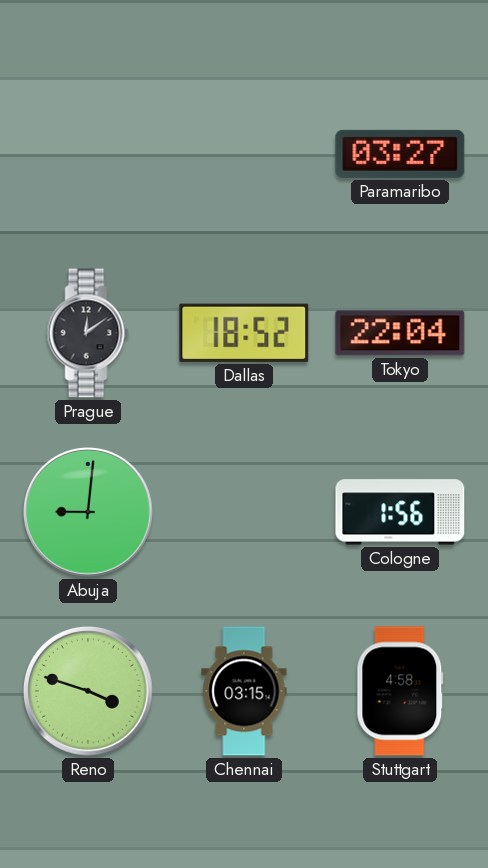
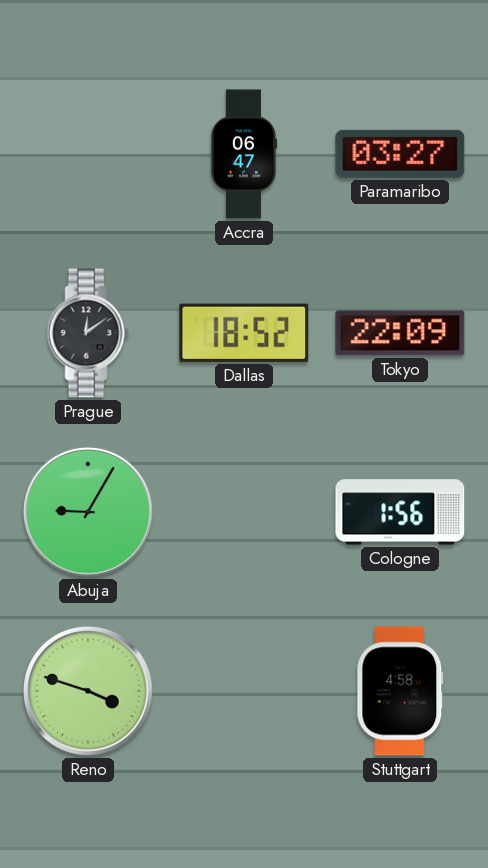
Accra: none -> 06:47
Tokyo: 22:04 -> 22:09
Abuja: 9:01 -> 9:05
Chennai: 03:15 -> none
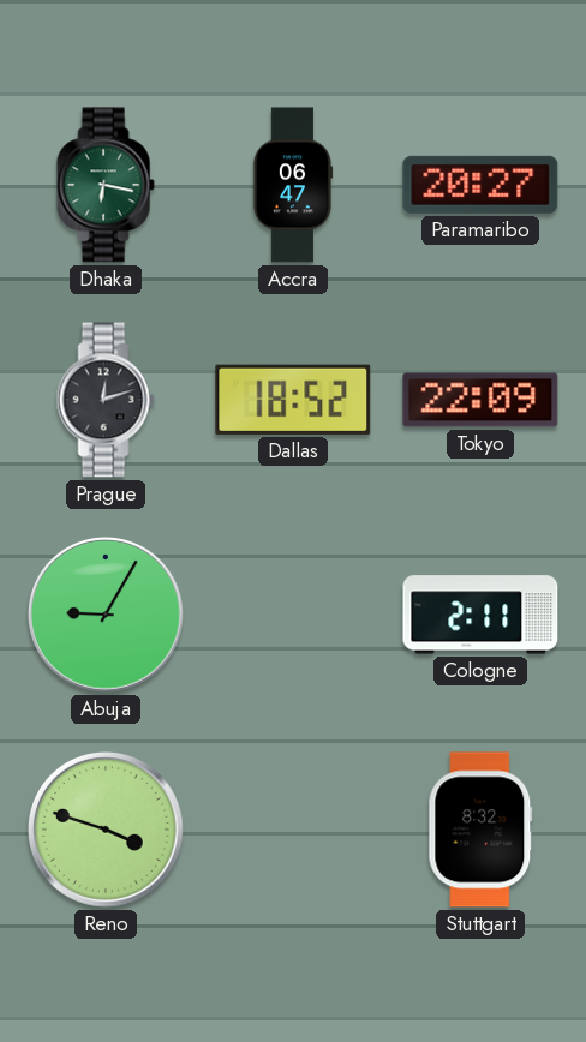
Dhaka: none -> 6:17
Paramaribo: 03:27 -> 20:27
Prague: 12:09 -> 12:12
Cologne: 1:56 -> 2:11
Stuttgart: 4:58 -> 8:32
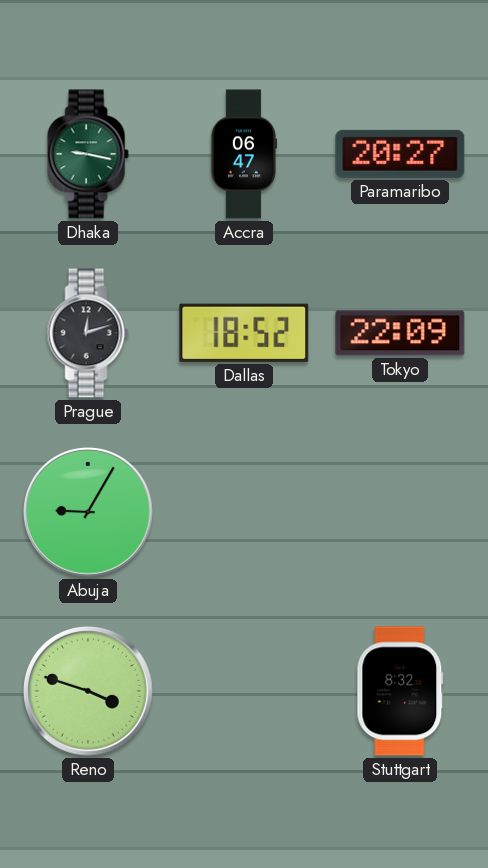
Dhaka: 6:17 -> 9:17
Cologne: 2:11 -> none
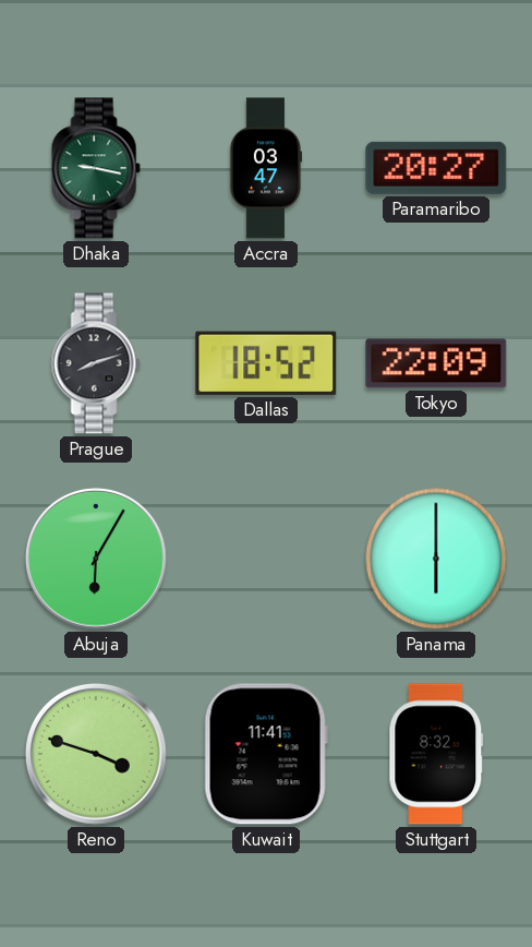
Accra: 06:47 -> 03:47
Prague: 12:12 -> 8:12
Abuja: 9:05 -> 6:05
Panama: none -> 6:00
Kuwait: none -> 11:41
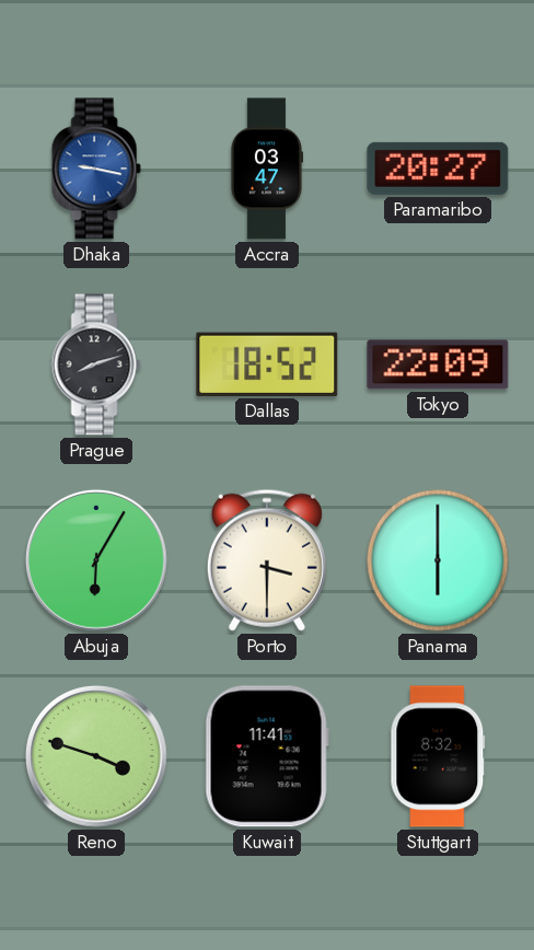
Dhaka dial: green -> blue
Porto: none -> 3:30
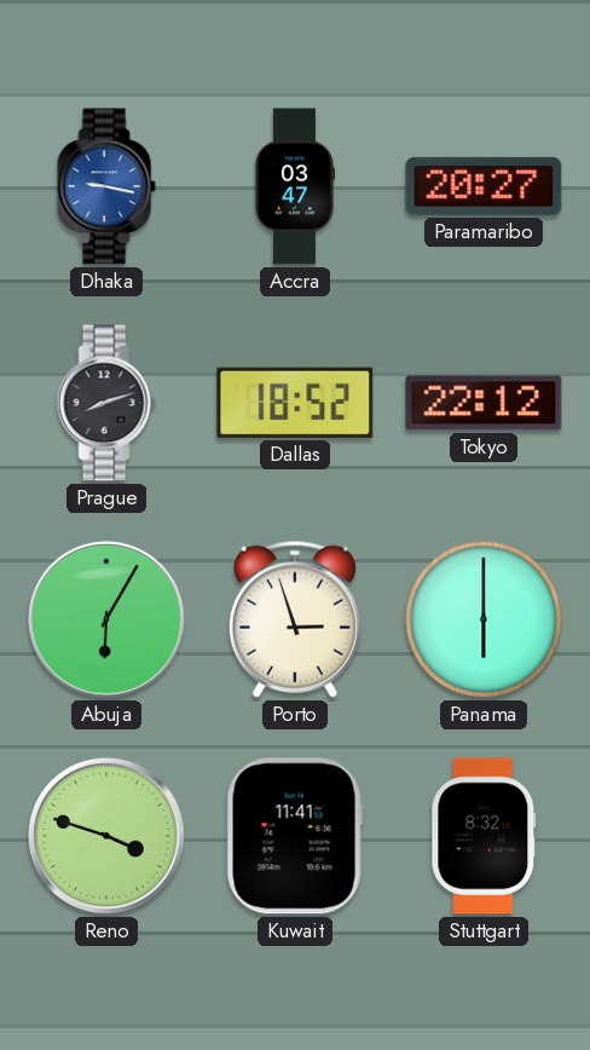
Tokyo: 22:09 -> 22:12
Porto: 3:30 -> 2:57
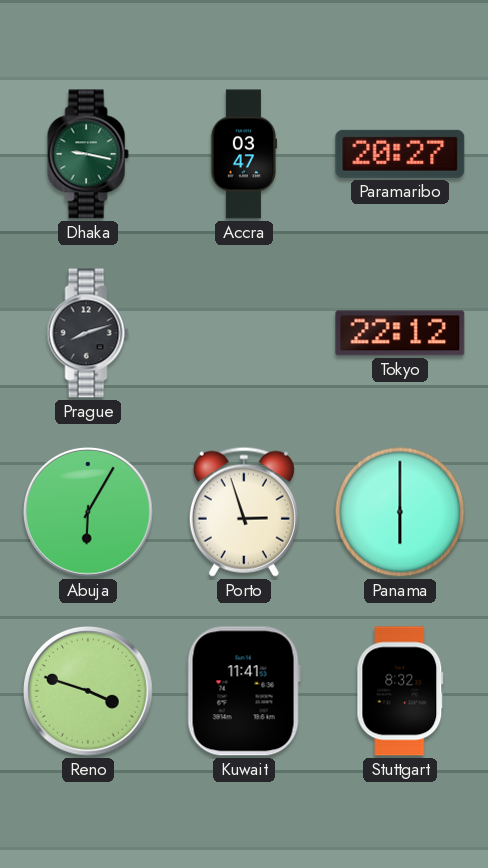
Dhaka dial: blue -> green
Dallas: 18:52 -> none
